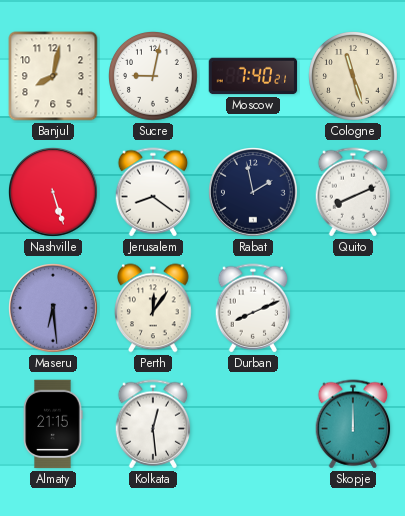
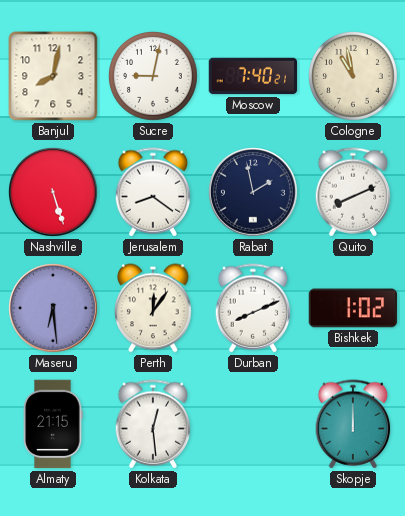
Cologne: 11:27 -> 10:58
Bishkek: none -> 1:02
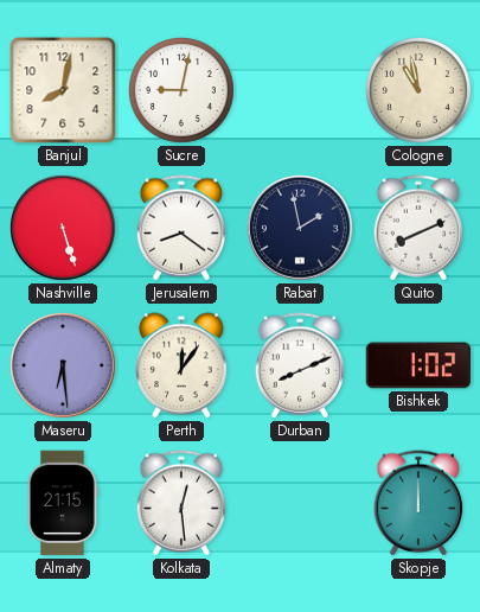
Moscow: 7:40 -> none
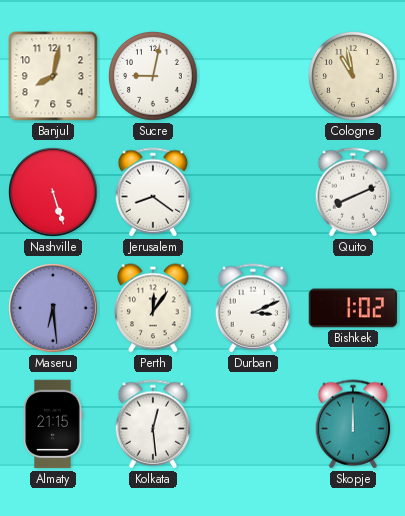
Rabat: 1:58 -> none
Durban: 8:11 -> 3:11
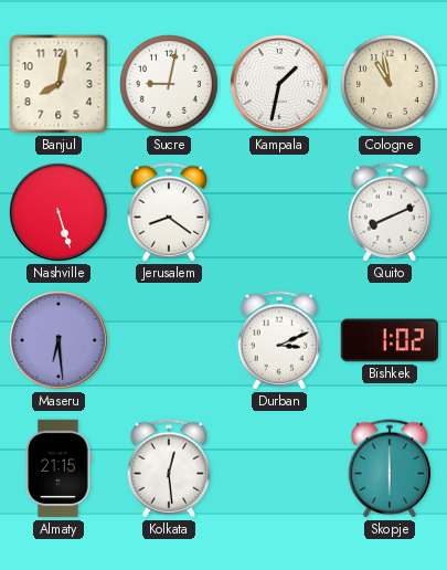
Kampala: none -> 1:32
Perth: 12:06 -> none
Skopje: 12:00 -> 6:00
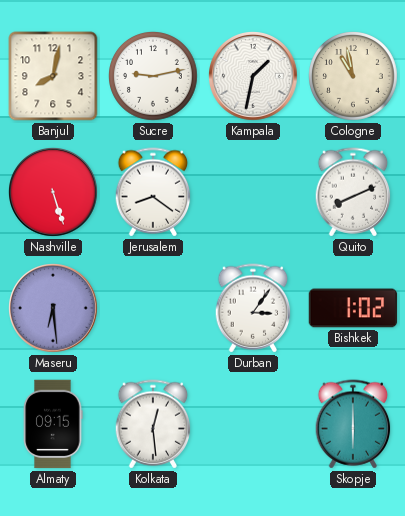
Sucre: 9:02 -> 9:13
Durban: 3:11 -> 3:06
Almaty: 21:15 -> 09:15
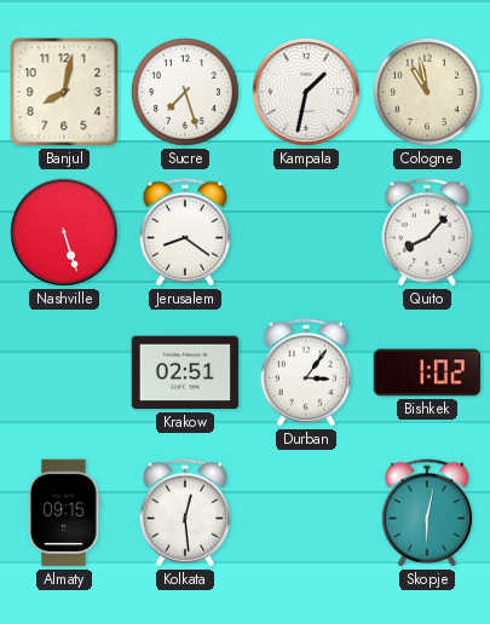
Sucre: 9:13 -> 7:27
Quito: 8:11 -> 8:07
Maseru: 6:29 -> none
Krakow: none -> 02:51
Skopje: 6:00 -> 6:02
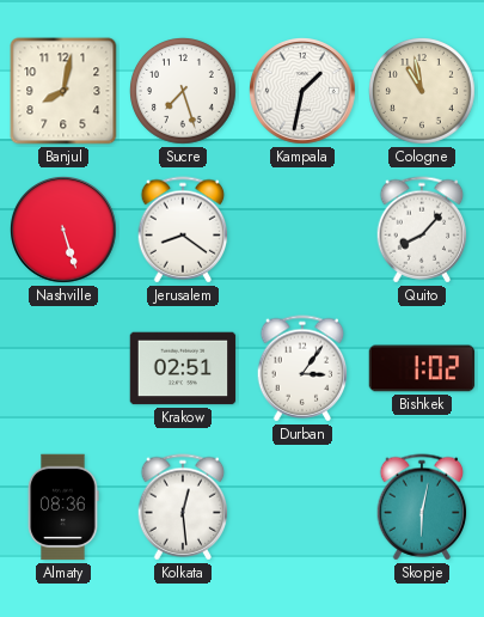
Almaty: 09:15 -> 08:36
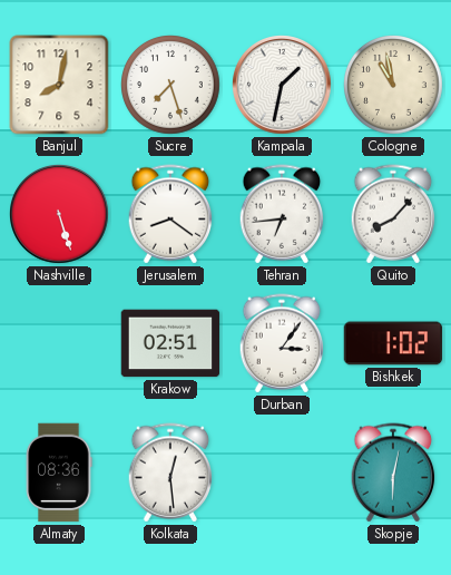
Tehran: none -> 6:44
